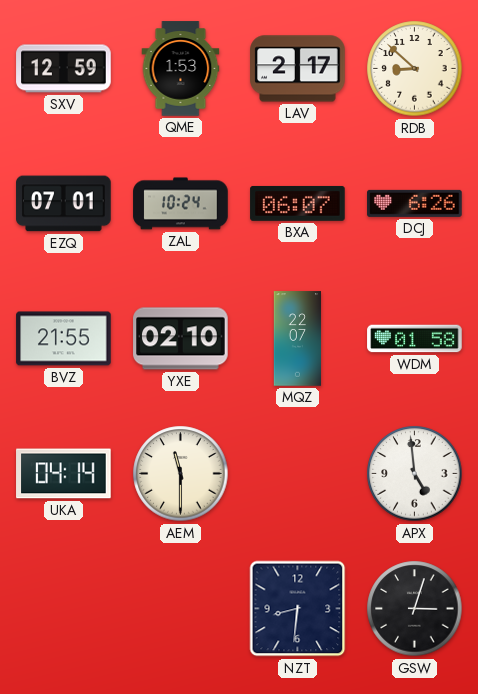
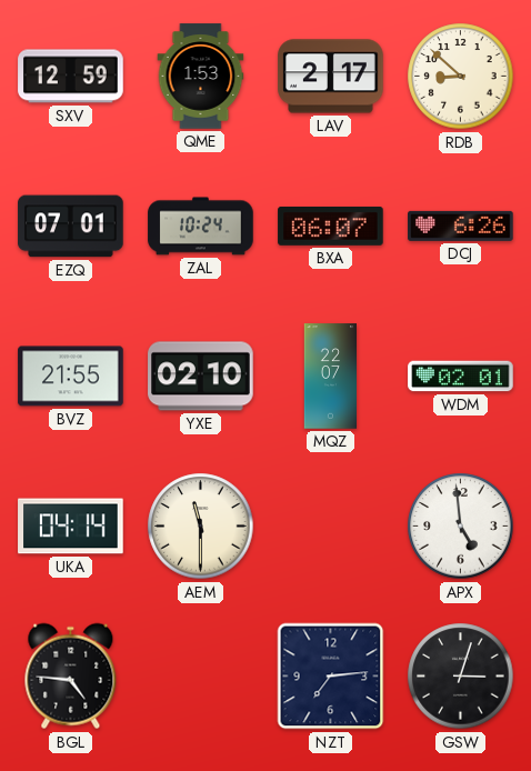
WDM: 01:58 -> 02:01
BGL: none -> 4:46
NZT: 8:31 -> 7:14
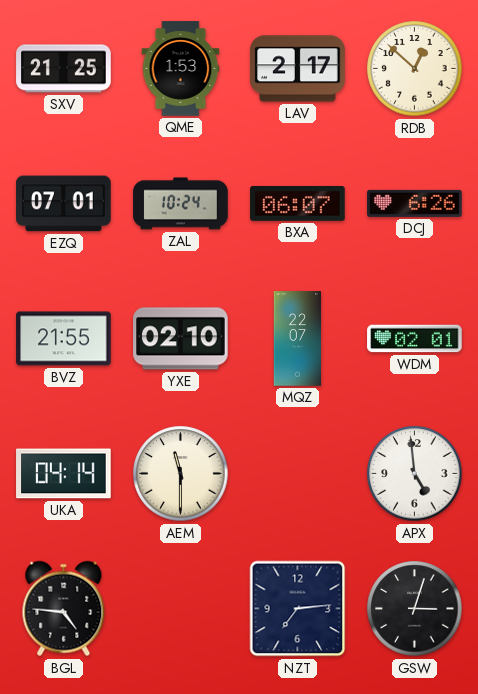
SXV: 12:59 -> 21:25
RDB: 8:52 -> 12:52
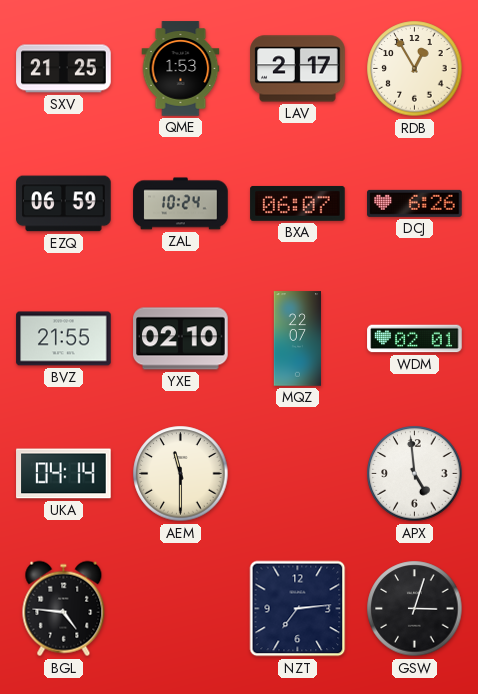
RDB: 12:52 -> 12:55
EZQ: 07:01 -> 06:59
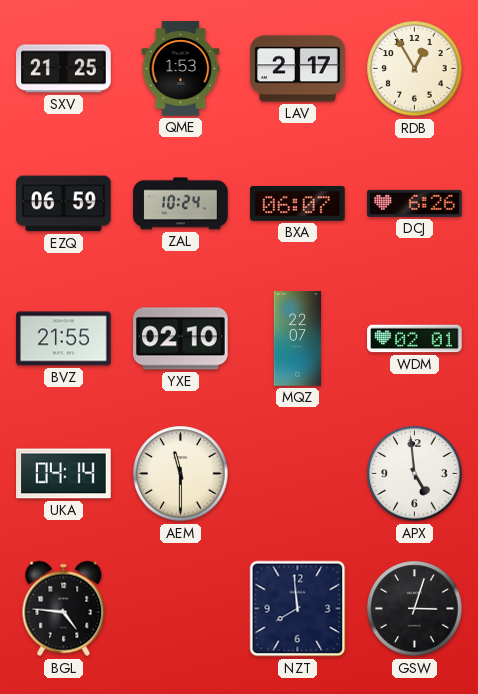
NZT: 7:14 -> 7:59
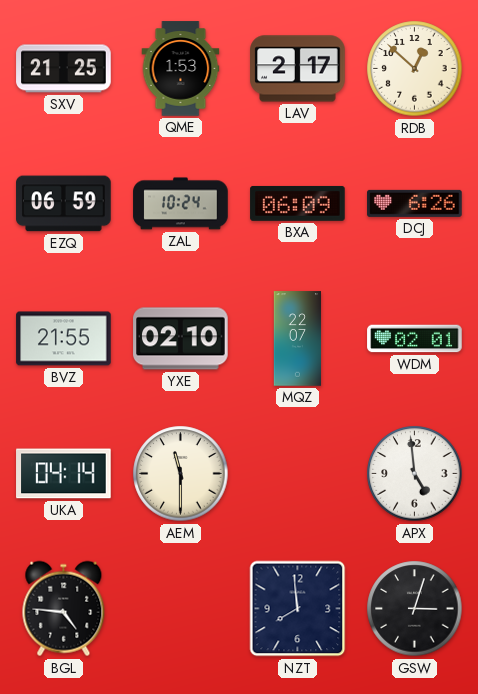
RDB: 12:55 -> 12:52
BXA: 06:07 -> 06:09
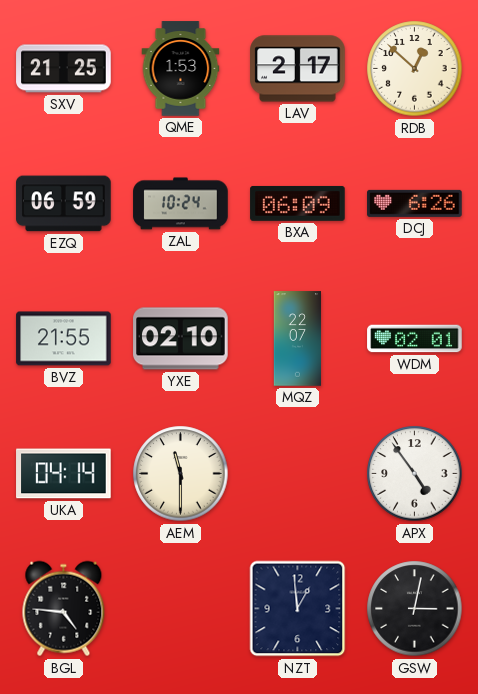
APX: 4:59 -> 4:54
NZT: 7:59 -> 12:59
GSW: 3:03 -> 3:02
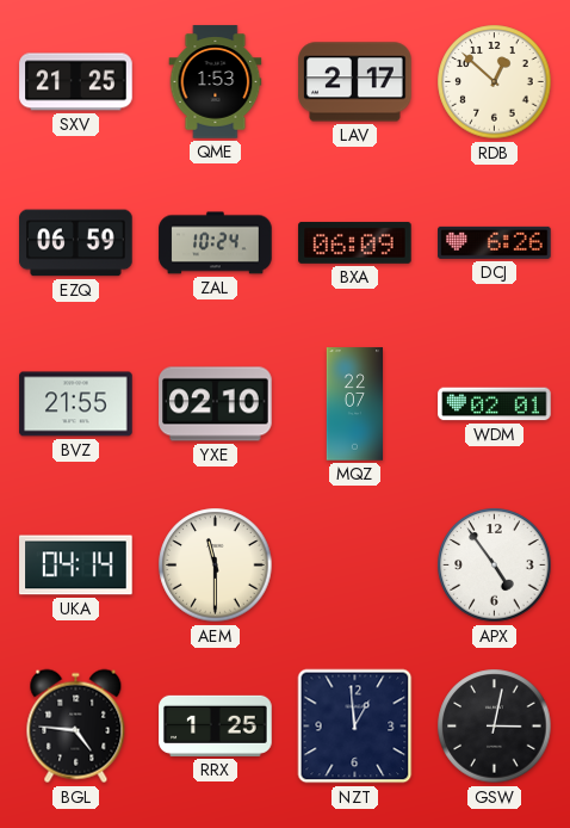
RRX: none -> 1:25
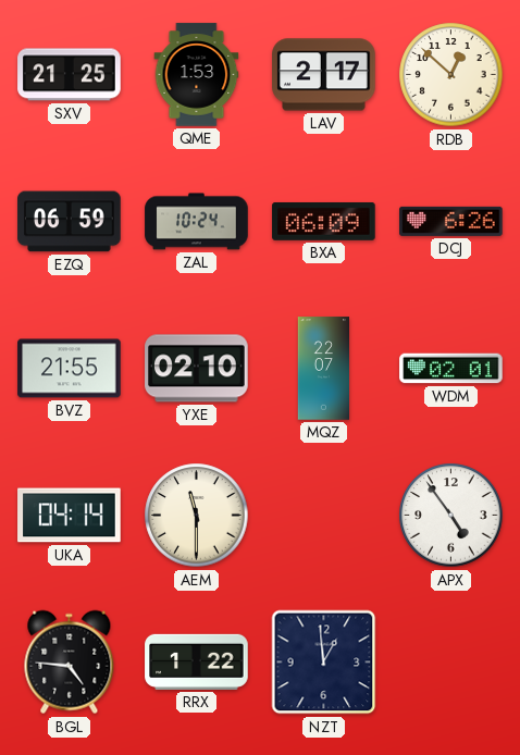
RRX: 1:25 -> 1:22
GSW: 3:02 -> none
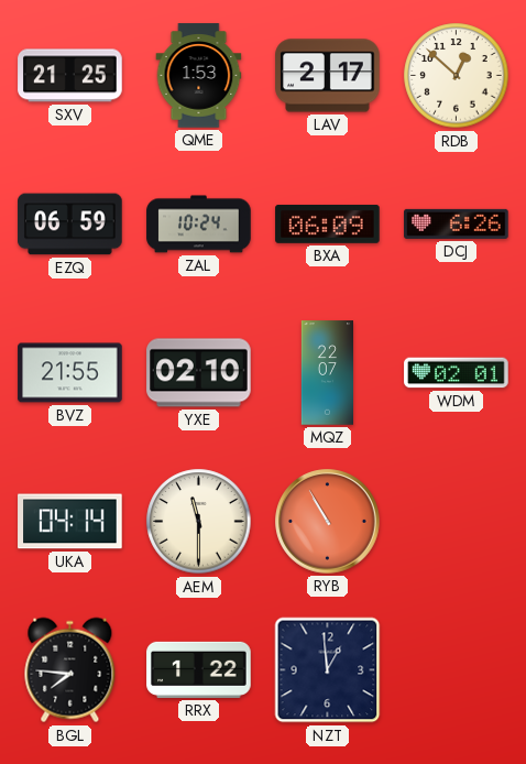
RYB: none -> 10:55
APX: 4:54 -> none
BGL: 4:46 -> 7:46
